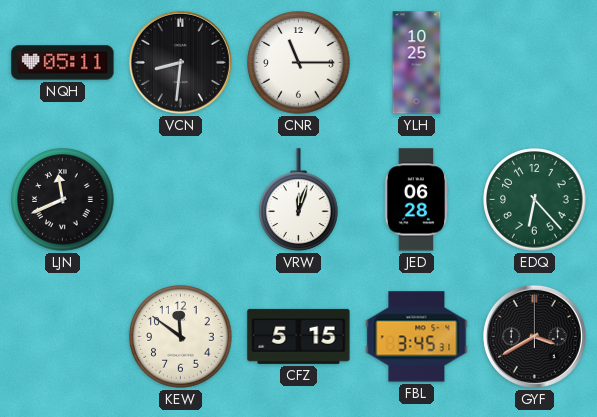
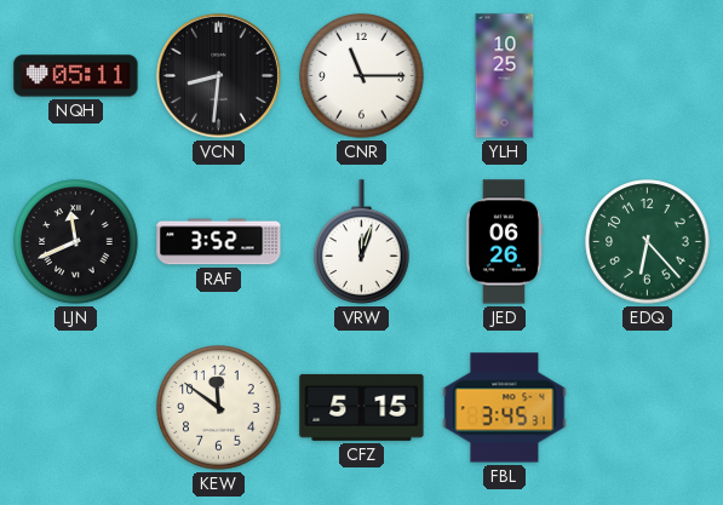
RAF: none -> 3:52
JED: 06:28 -> 06:26
GYF: 3:40 -> none
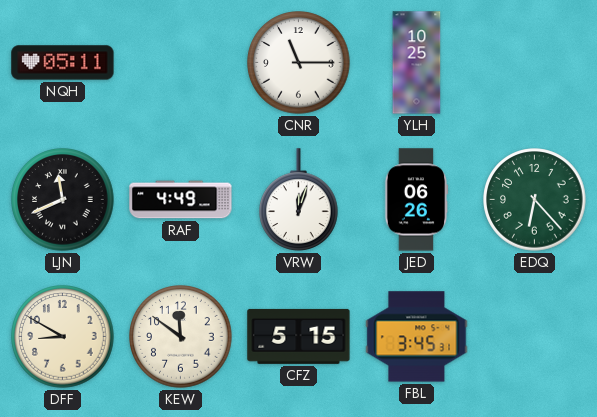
VCN: 8:31 -> none
RAF: 3:52 -> 4:49
DFF: none -> 8:50
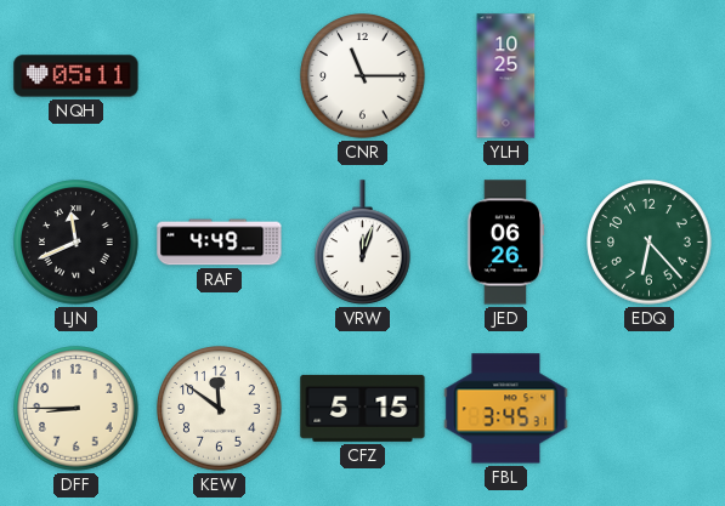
DFF: 8:50 -> 8:45
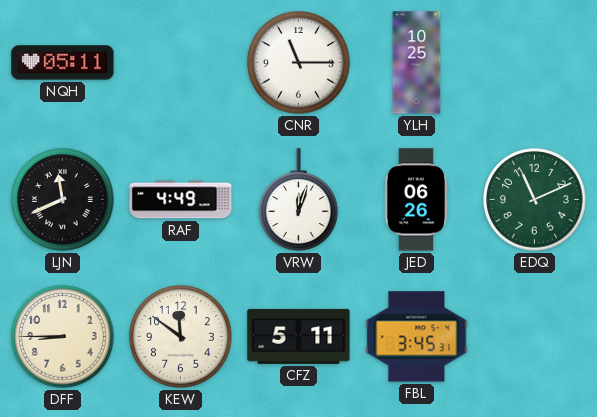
EDQ: 6:23 -> 11:11
CFZ: 5:15 -> 5:11
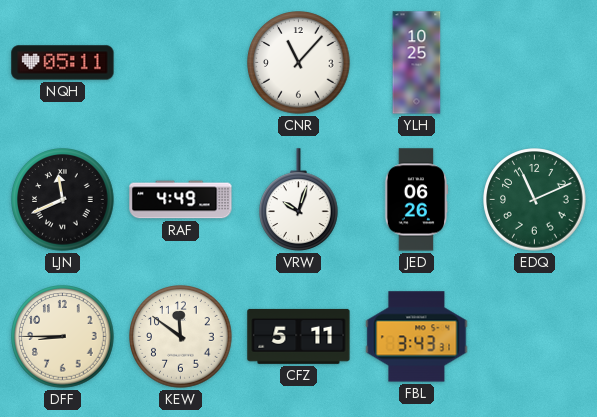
CNR: 11:15 -> 11:07
VRW: 12:03 -> 10:03
FBL: 3:45 -> 3:43
